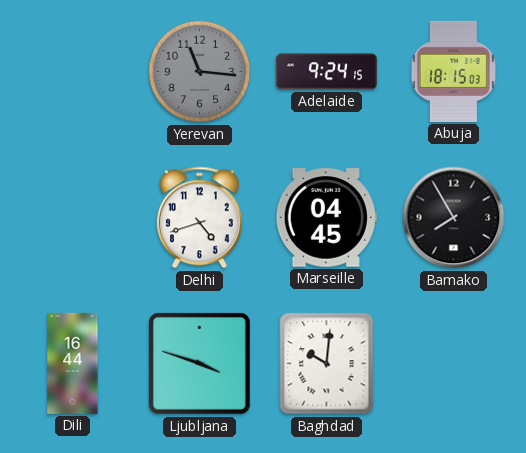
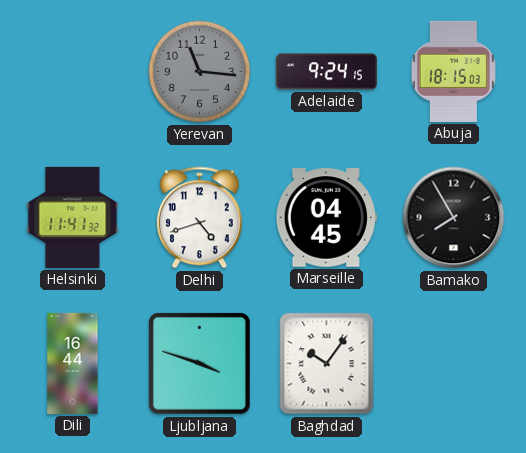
Helsinki: none -> 11:41
Baghdad: 10:01 -> 10:06
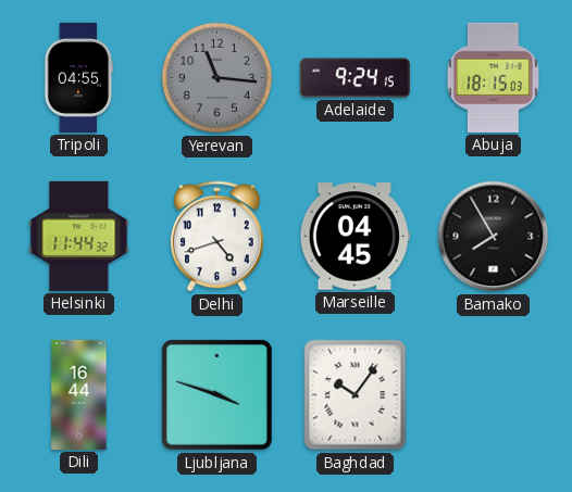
Tripoli: none -> 04:55
Helsinki: 11:41 -> 11:44
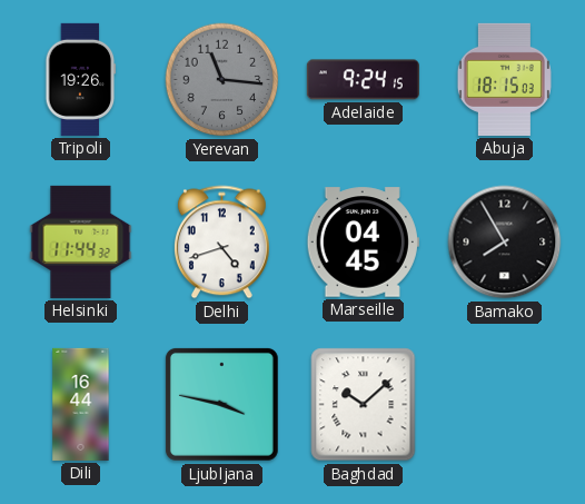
Tripoli: 04:55 -> 19:26
Ljubljana: 3:48 -> 3:47
Baghdad: 10:06 -> 10:08
